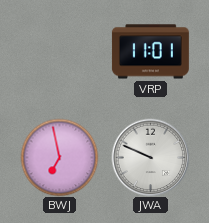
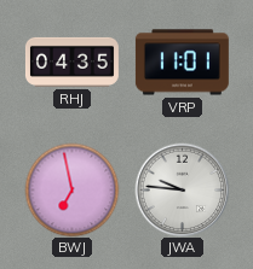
RHJ: none -> 04:35
JWA: 9:49 -> 9:46
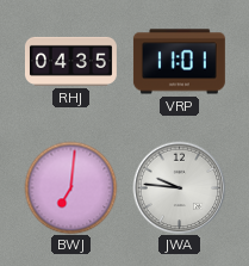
BWJ: 6:58 -> 7:01
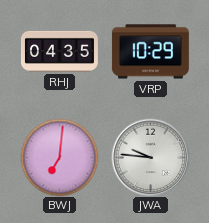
VRP: 11:01 -> 10:29
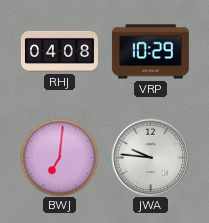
RHJ: 04:35 -> 04:08
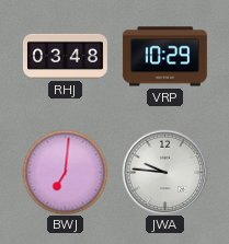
RHJ: 04:08 -> 03:48
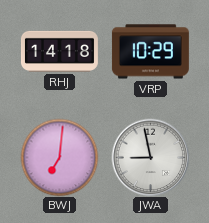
RHJ: 03:48 -> 14:18
JWA: 9:46 -> 8:58
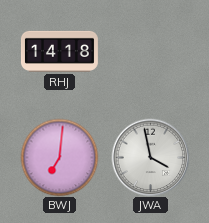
VRP: 10:29 -> none
JWA: 8:58 -> 3:58
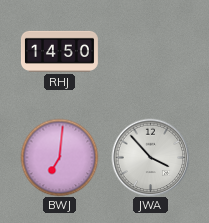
RHJ: 14:18 -> 14:50
JWA: 3:58 -> 3:53
